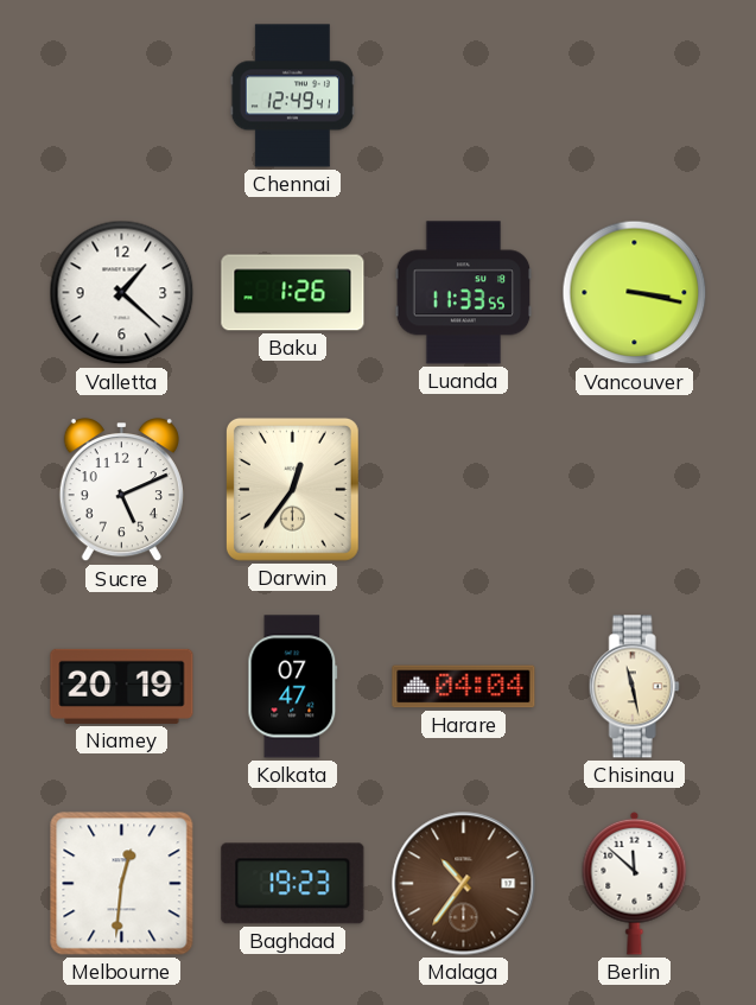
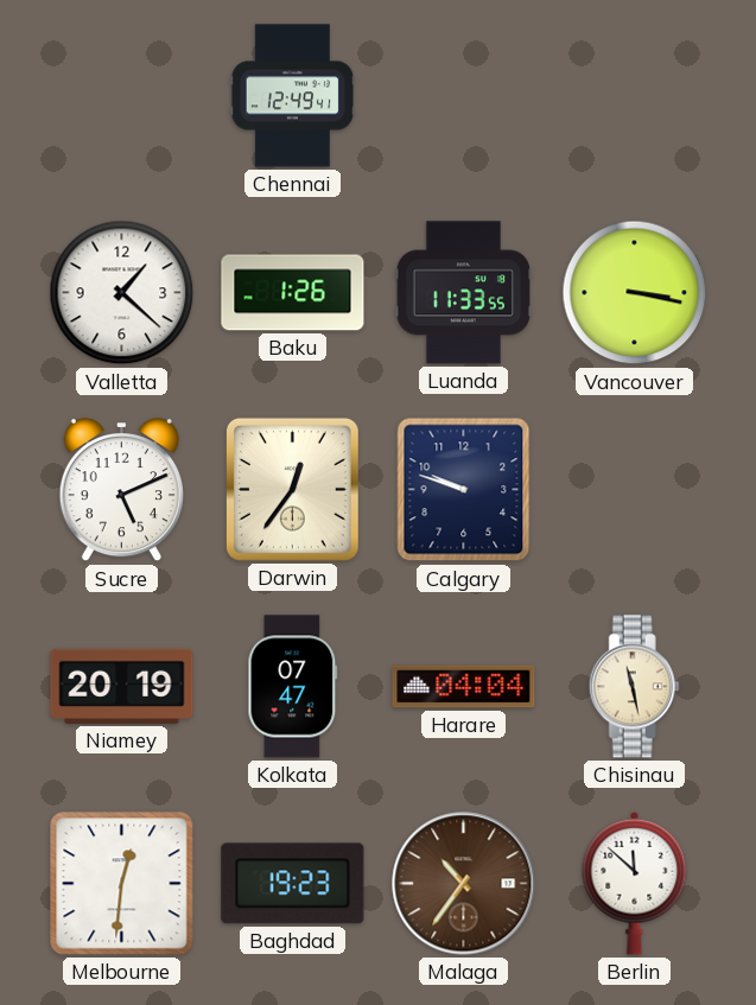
Calgary: none -> 9:48
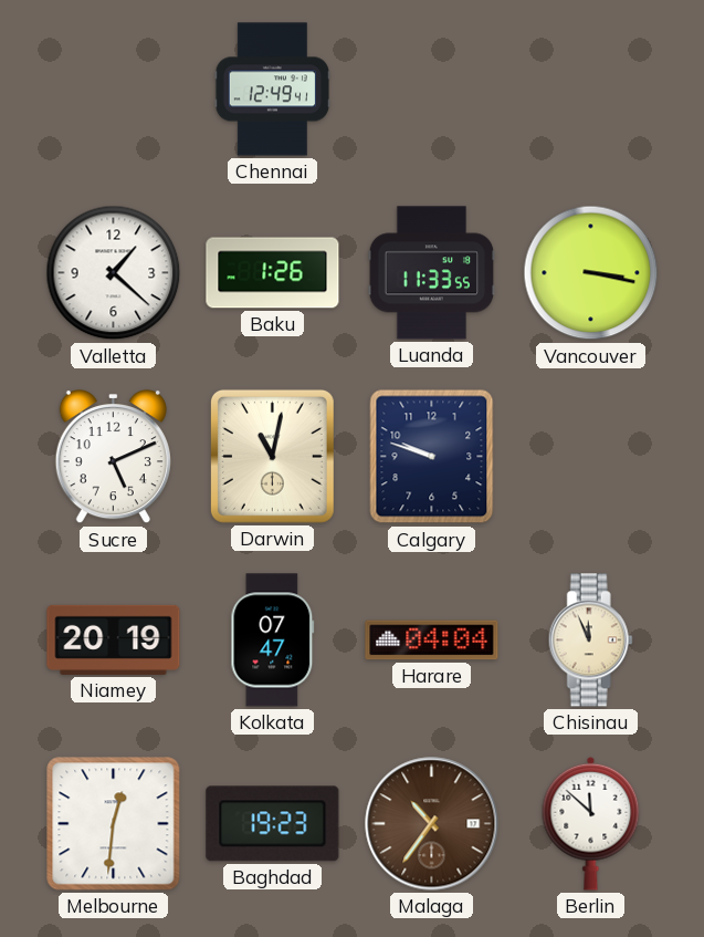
Darwin: 12:36 -> 11:02
Chisinau: 11:28 -> 11:56
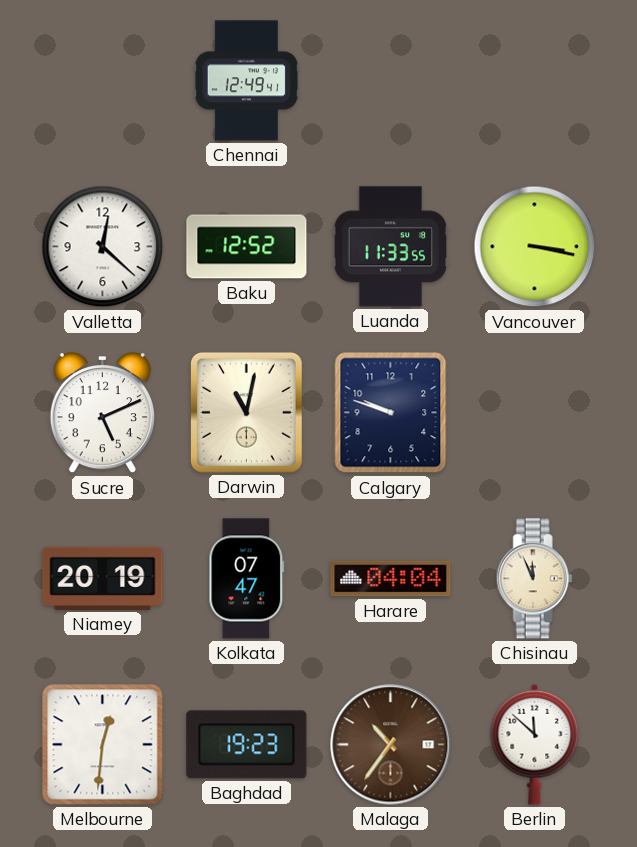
Valletta: 1:22 -> 12:22
Baku: 1:26 -> 12:52
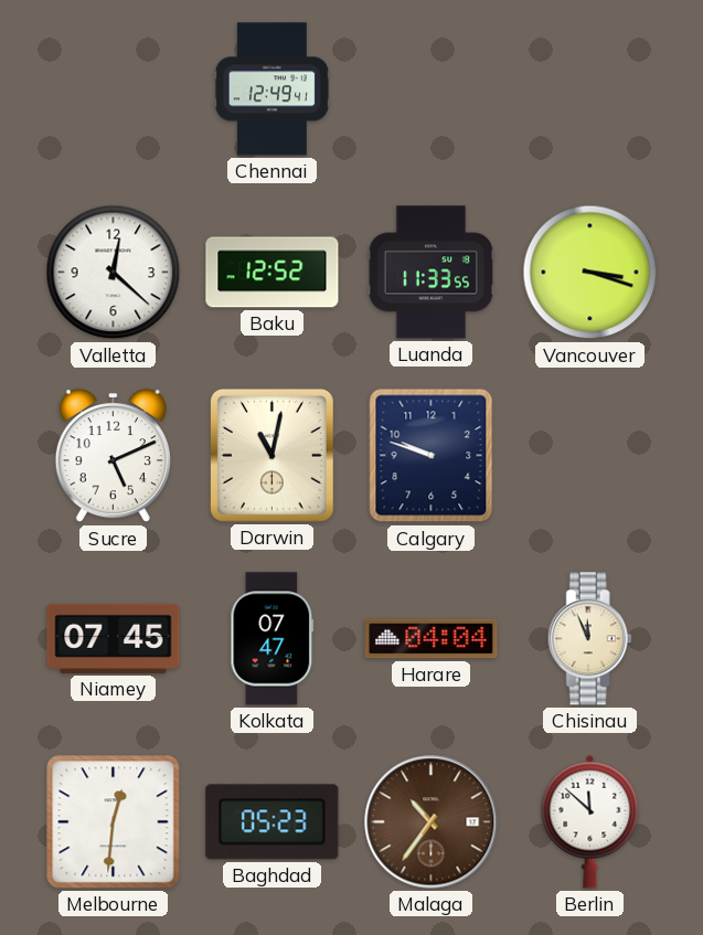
Vancouver: 3:17 -> 3:18
Niamey: 20:19 -> 07:45
Baghdad: 19:23 -> 05:23
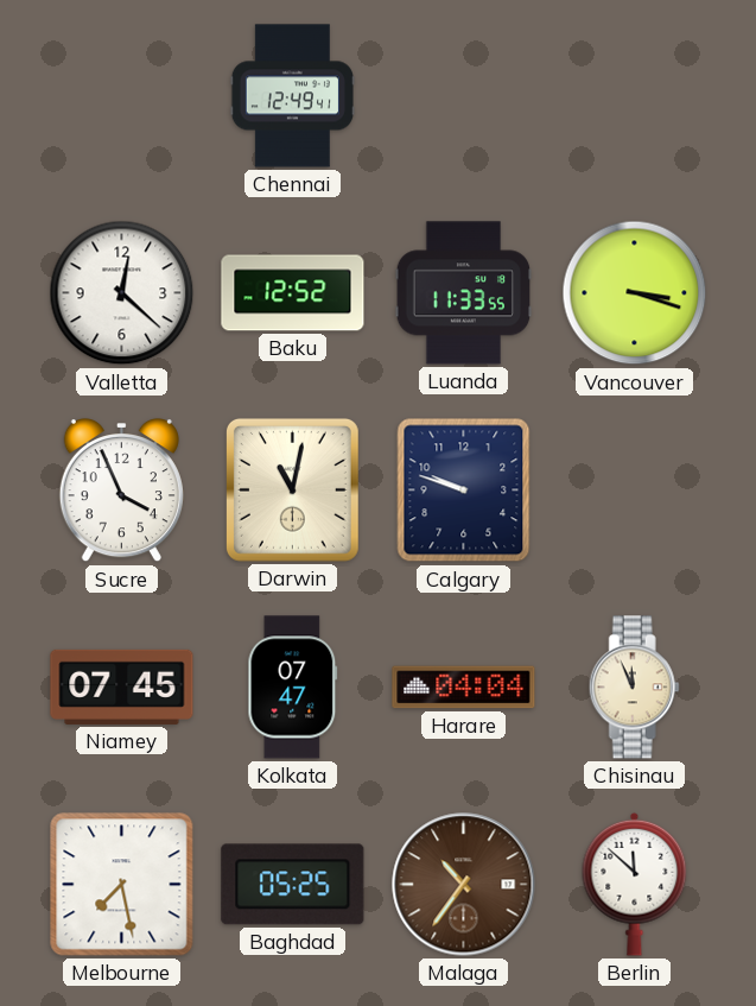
Sucre: 5:11 -> 3:56
Melbourne: 12:31 -> 7:28
Baghdad: 05:23 -> 05:25
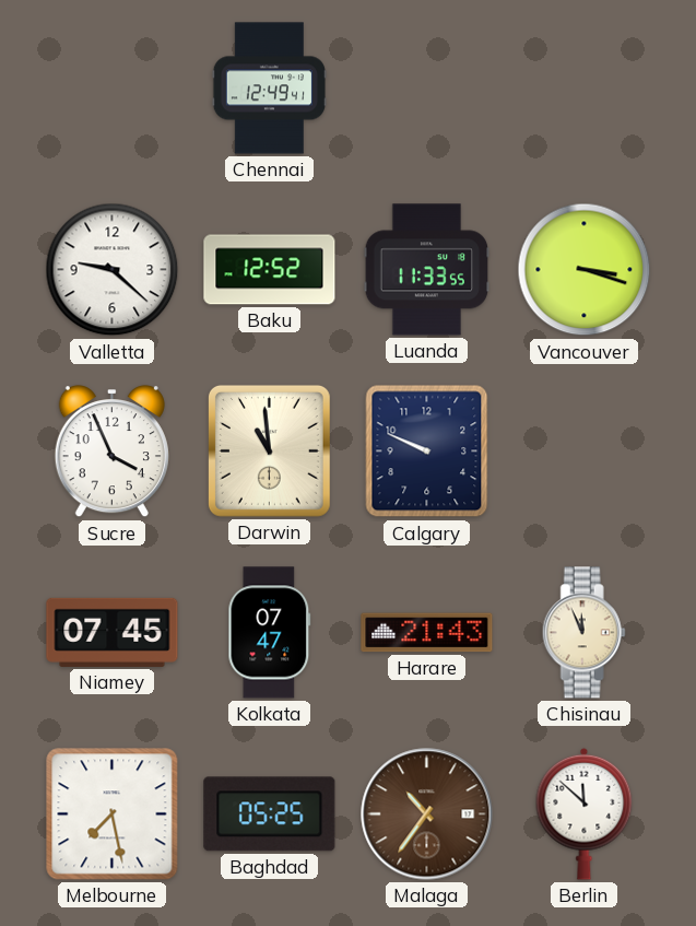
Valletta: 12:22 -> 9:22
Darwin: 11:02 -> 10:59
Calgary: 9:48 -> 9:49
Harare: 04:04 -> 21:43
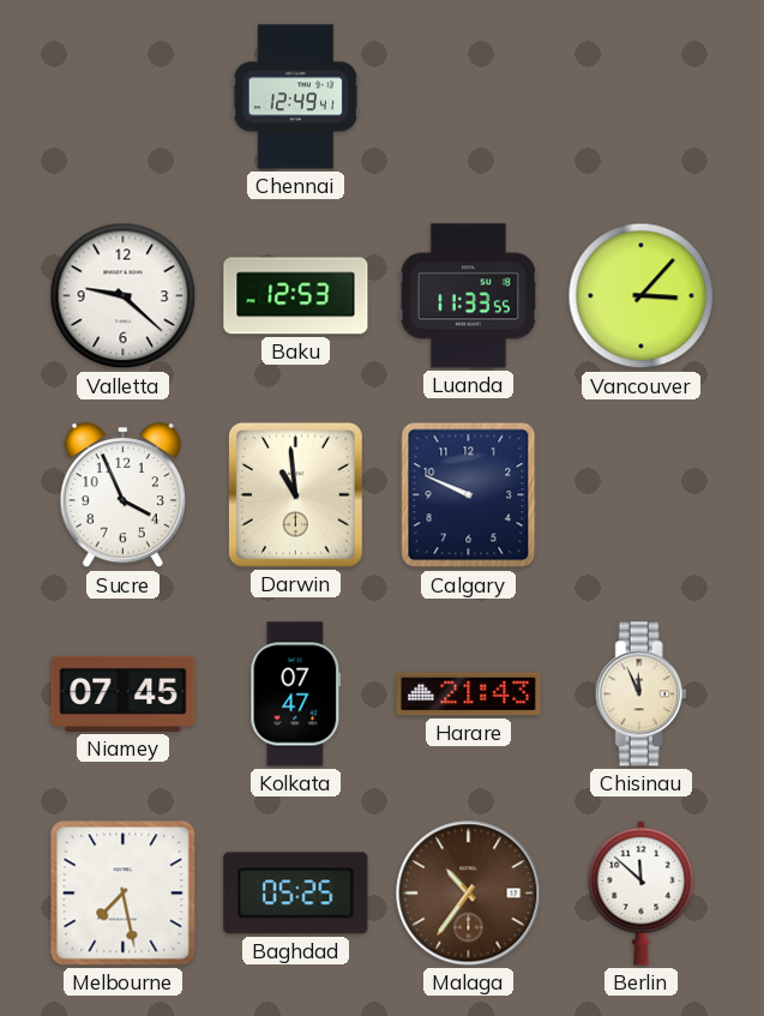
Baku: 12:52 -> 12:53
Vancouver: 3:18 -> 3:07
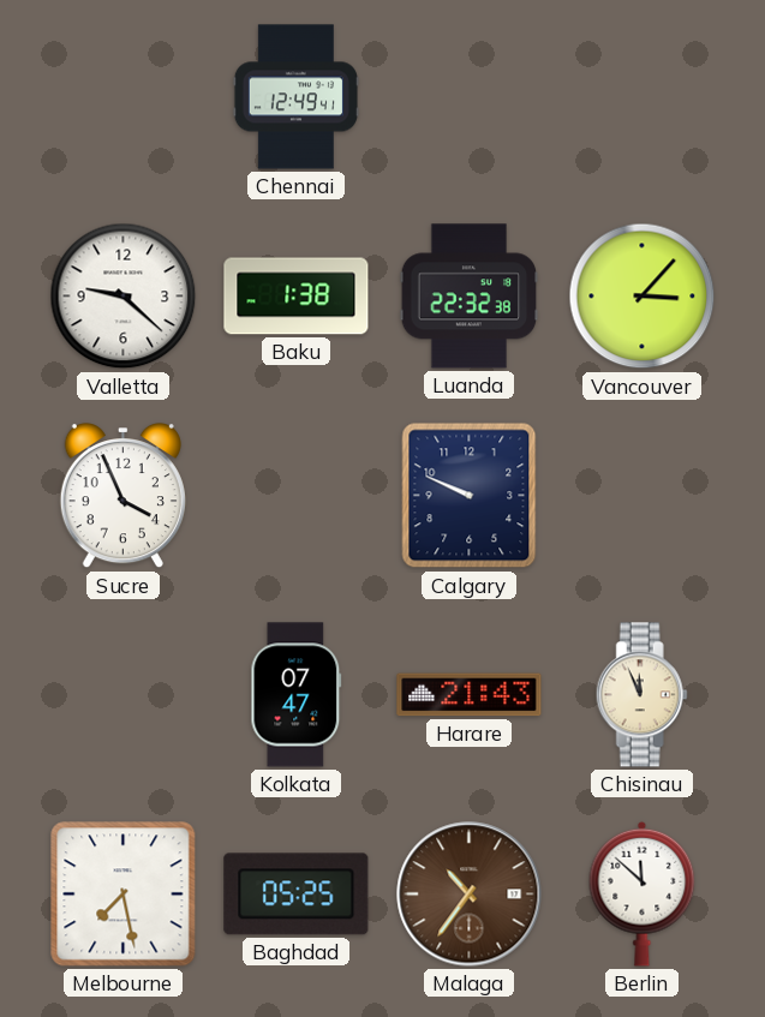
Baku: 12:53 -> 1:38
Luanda: 11:33 -> 22:32
Darwin: 10:59 -> none
Niamey: 07:45 -> none
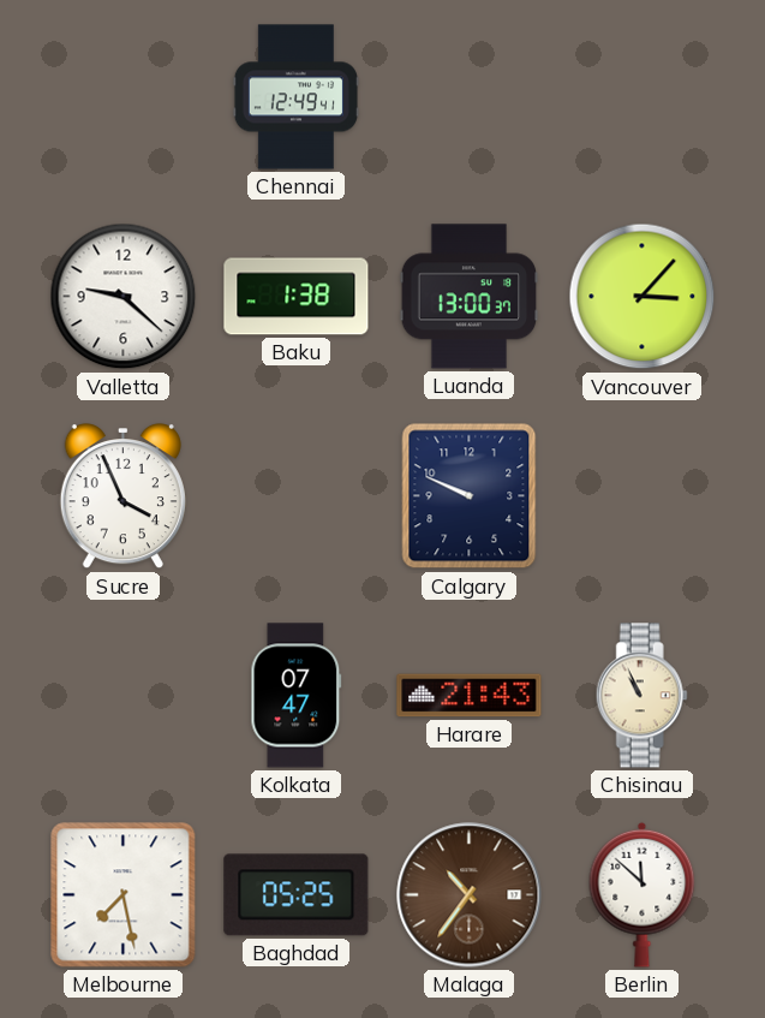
Luanda: 22:32 -> 13:00
Chisinau: 11:56 -> 10:56
